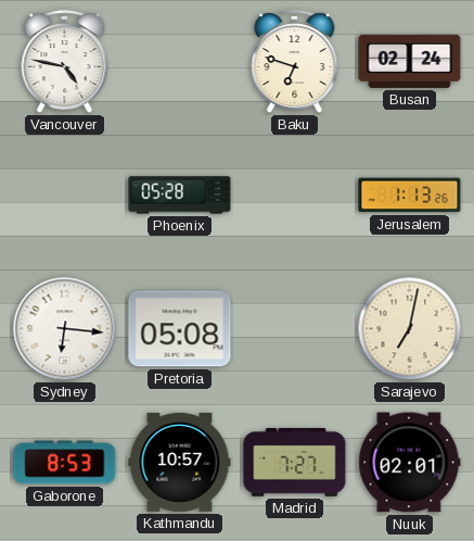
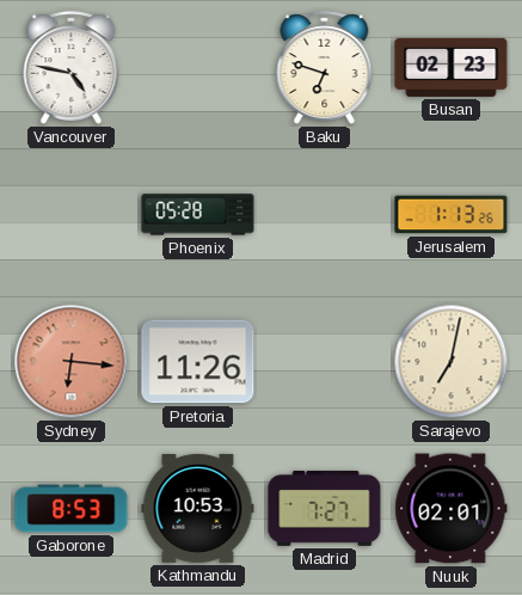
Busan: 02:24 -> 02:23
Sydney dial: white -> salmon
Pretoria: 05:08 -> 11:26
Kathmandu: 10:57 -> 10:53
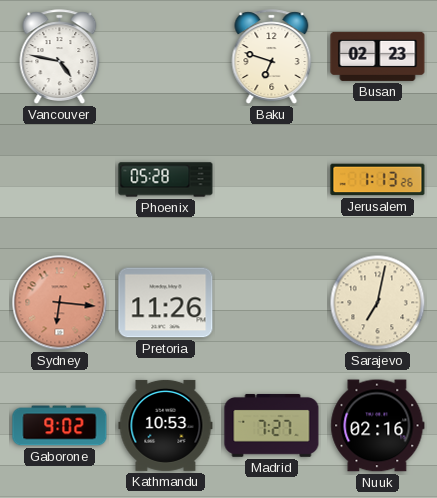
Gaborone: 8:53 -> 9:02
Nuuk: 02:01 -> 02:16
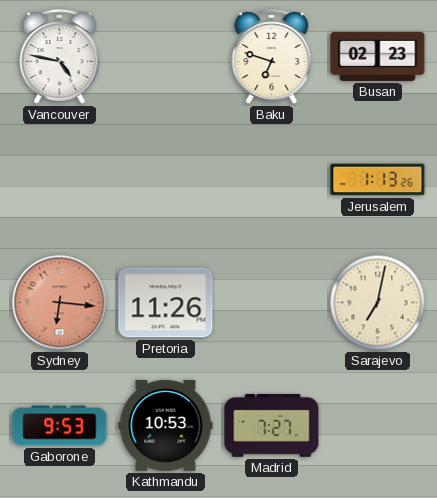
Phoenix: 05:28 -> none
Gaborone: 9:02 -> 9:53
Nuuk: 02:16 -> none
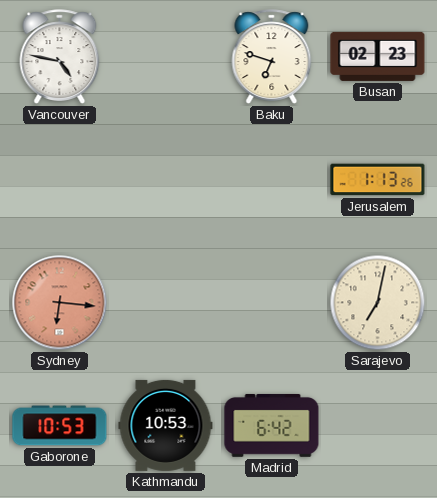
Pretoria: 11:26 -> none
Gaborone: 9:53 -> 10:53
Madrid: 7:27 -> 6:42
